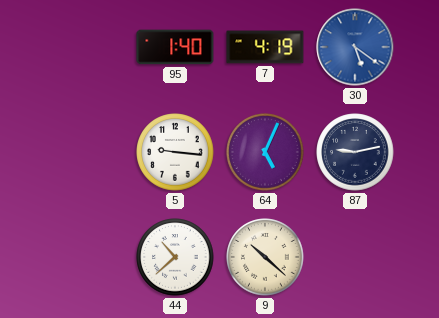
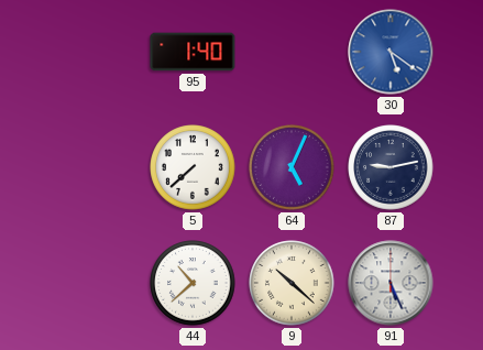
7: 4:19 -> none
5: 9:16 -> 7:38
91: none -> 5:26
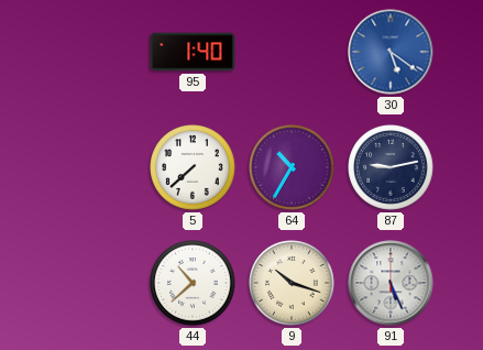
64: 5:04 -> 10:35
9: 10:22 -> 10:18
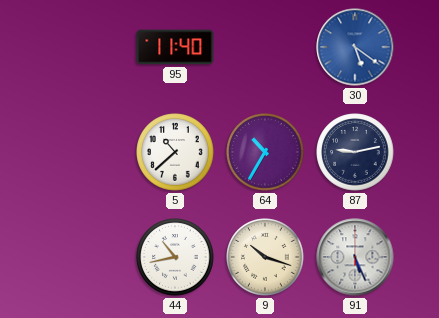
95: 1:40 -> 11:40
5: 7:38 -> 10:38
44: 10:38 -> 10:43
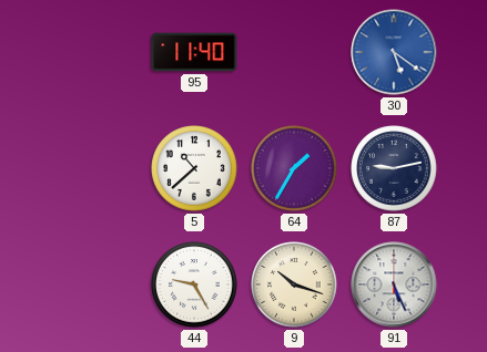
64: 10:35 -> 1:35
44: 10:43 -> 9:25
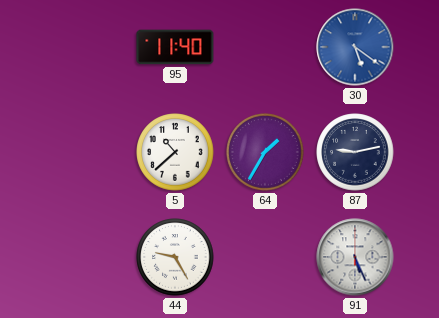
9: 10:18 -> none
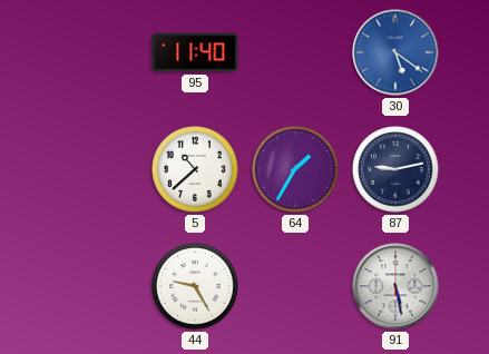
91: 5:26 -> 5:28
